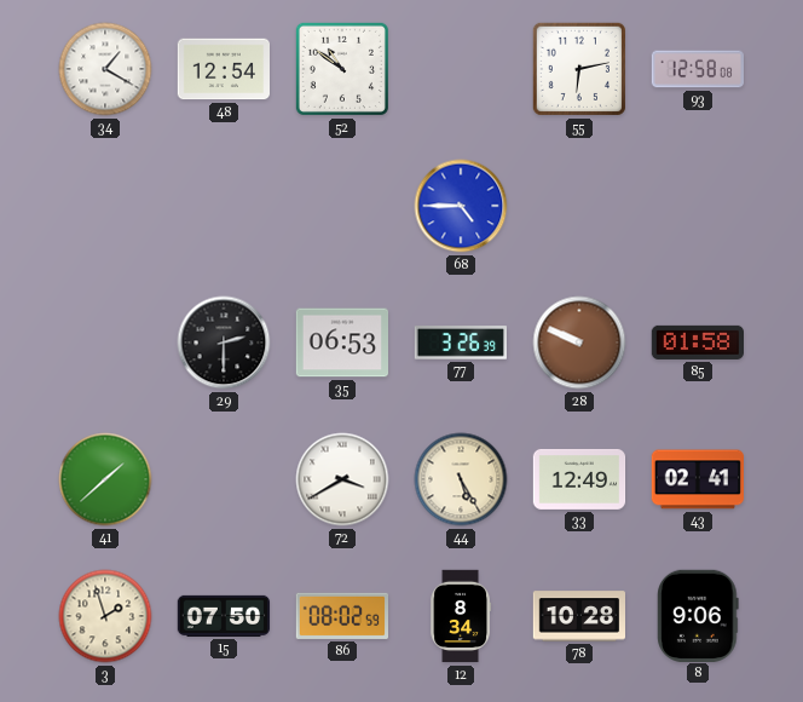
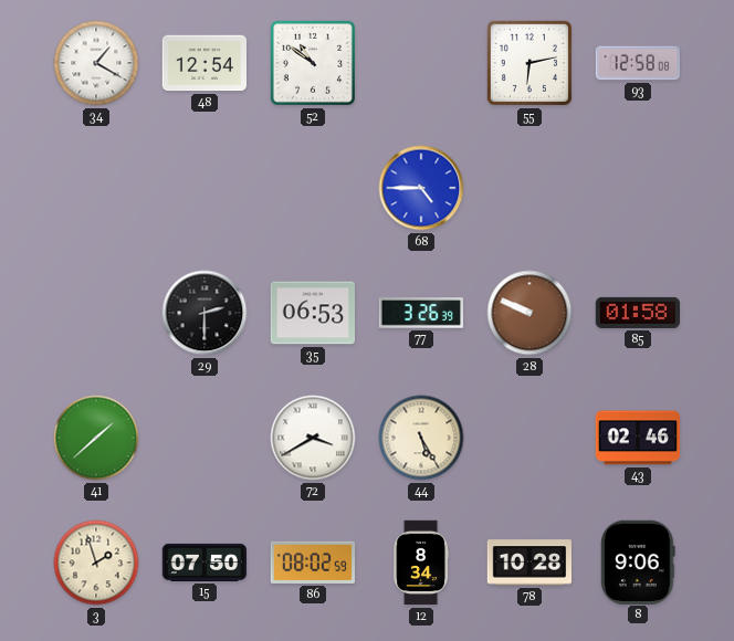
33: 12:49 -> none
43: 02:41 -> 02:46
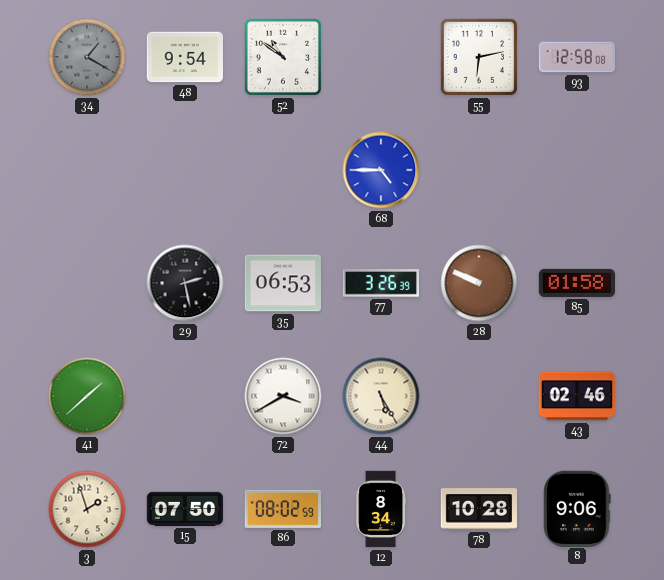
34 dial: white -> grey
48: 12:54 -> 9:54
29: 2:30 -> 2:28
